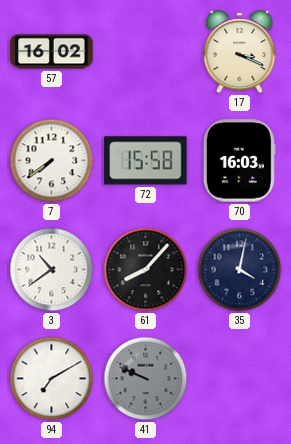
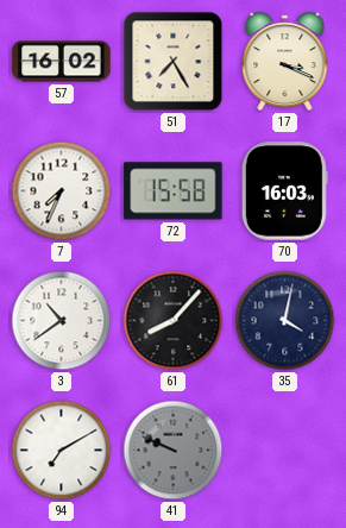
51: none -> 7:25
7: 7:39 -> 7:34
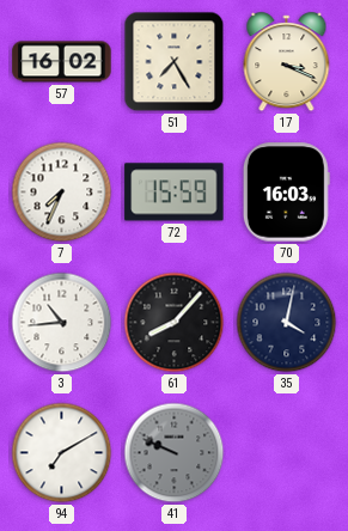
72: 15:58 -> 15:59
3: 10:39 -> 10:44
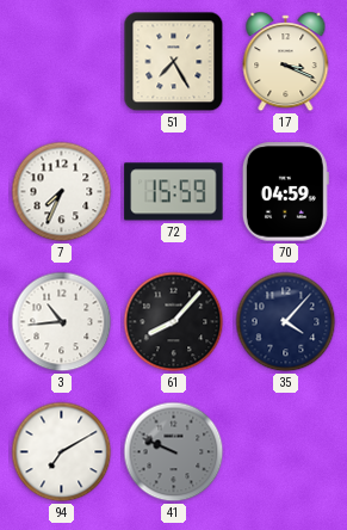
57: 16:02 -> none
70: 16:03 -> 04:59
35: 4:02 -> 4:07
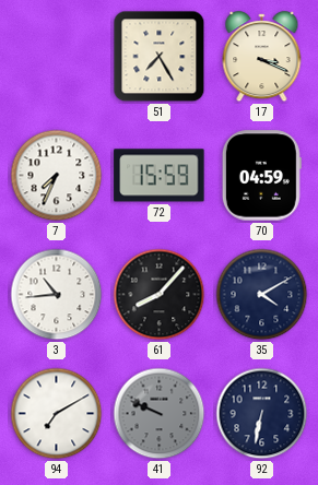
35: 4:07 -> 4:10
92: none -> 6:32
